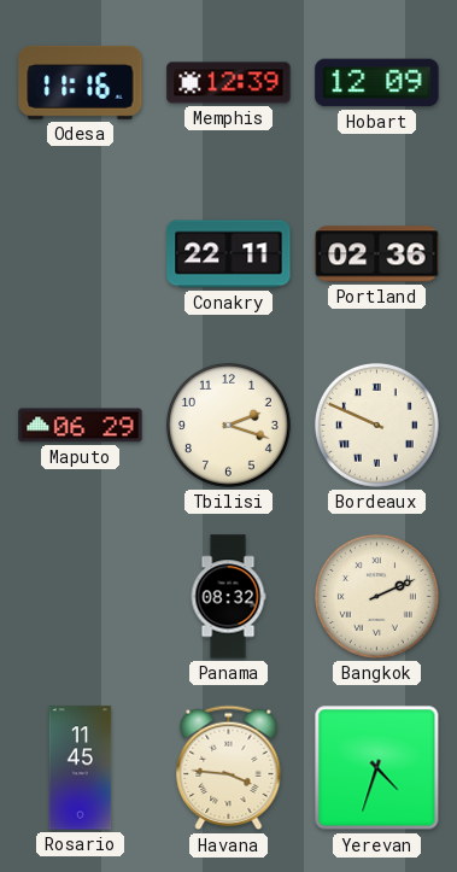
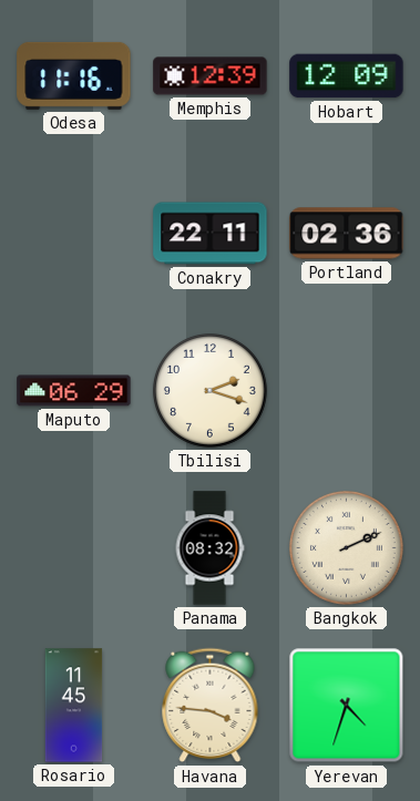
Bordeaux: 9:49 -> none
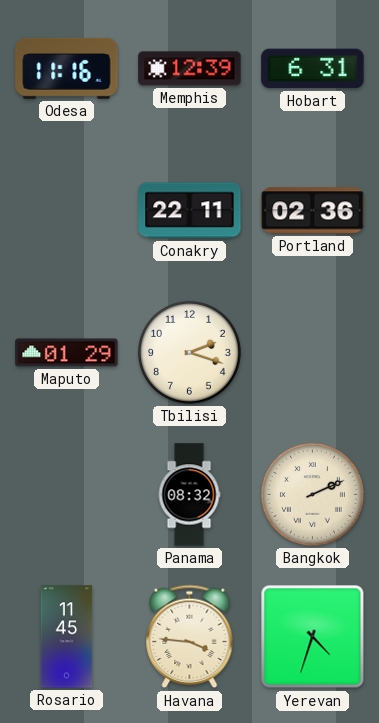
Hobart: 12:09 -> 6:31
Maputo: 06:29 -> 01:29
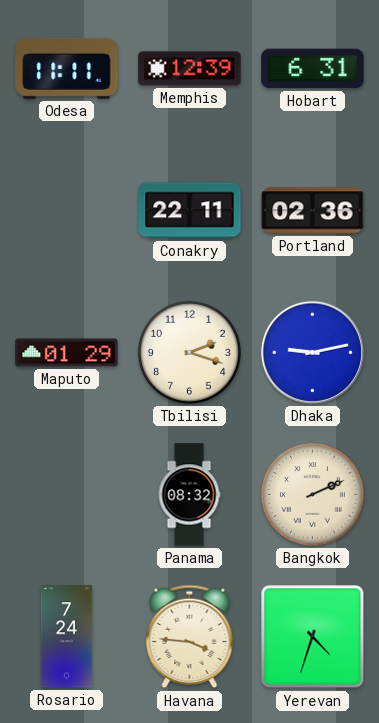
Odesa: 11:16 -> 11:11
Dhaka: none -> 9:13
Rosario: 11:45 -> 7:24
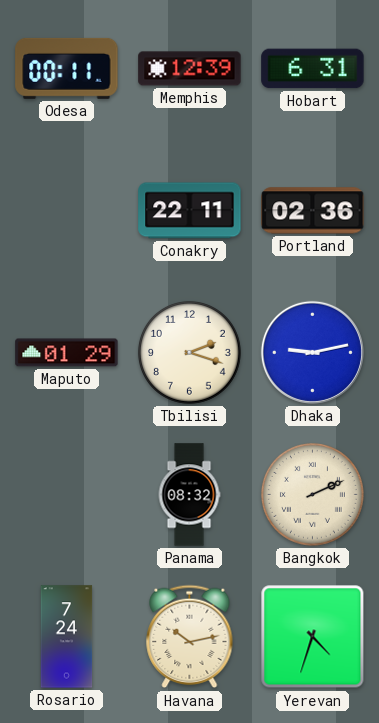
Odesa: 11:11 -> 00:11
Havana: 3:46 -> 10:13
